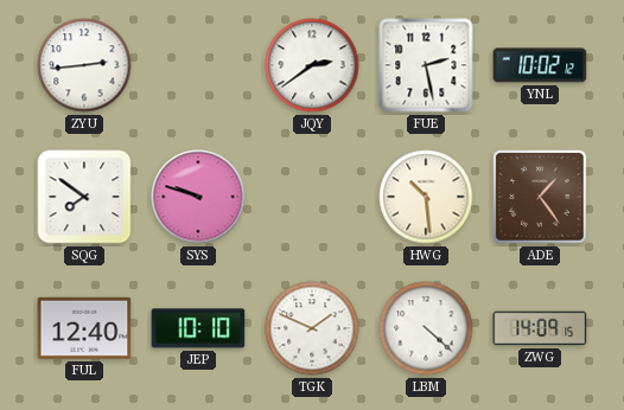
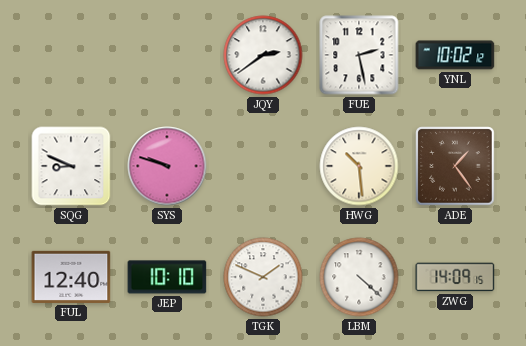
ZYU: 2:44 -> none
SQG: 7:51 -> 8:49
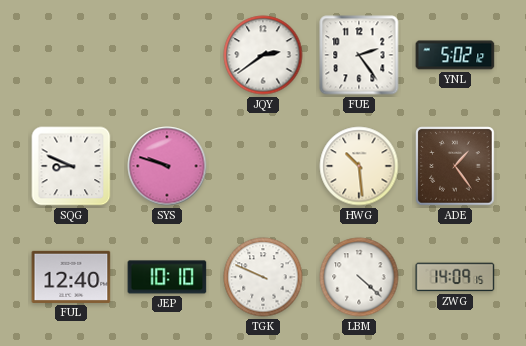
FUE: 2:28 -> 2:24
YNL: 10:02 -> 5:02
TGK: 1:49 -> 9:49
